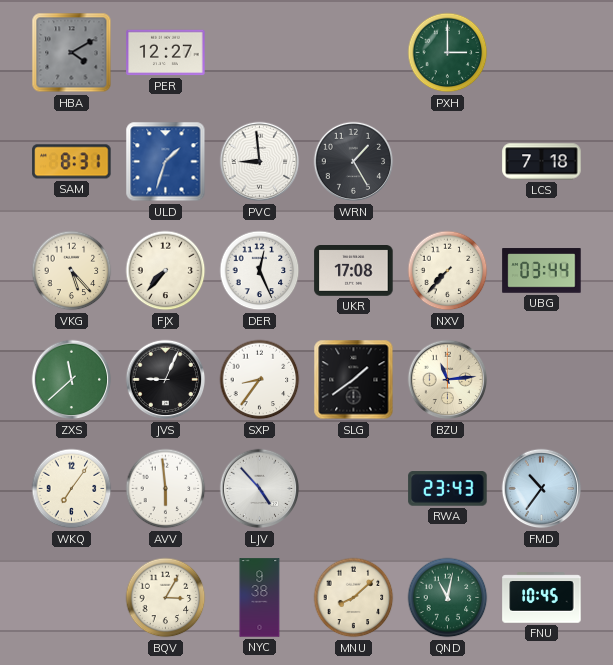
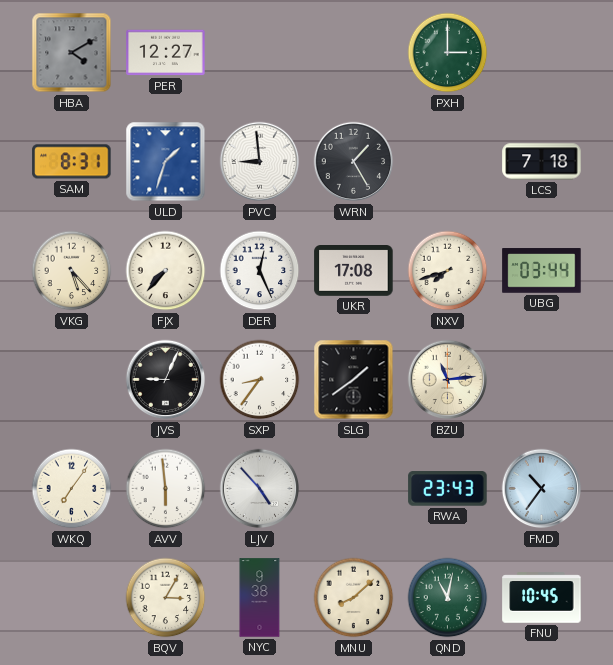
NXV: 7:37 -> 7:42
ZXS: 11:38 -> none
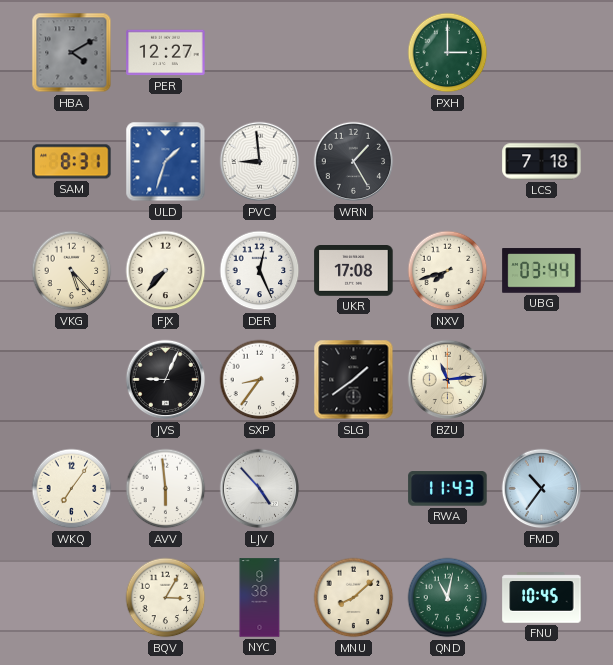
RWA: 23:43 -> 11:43
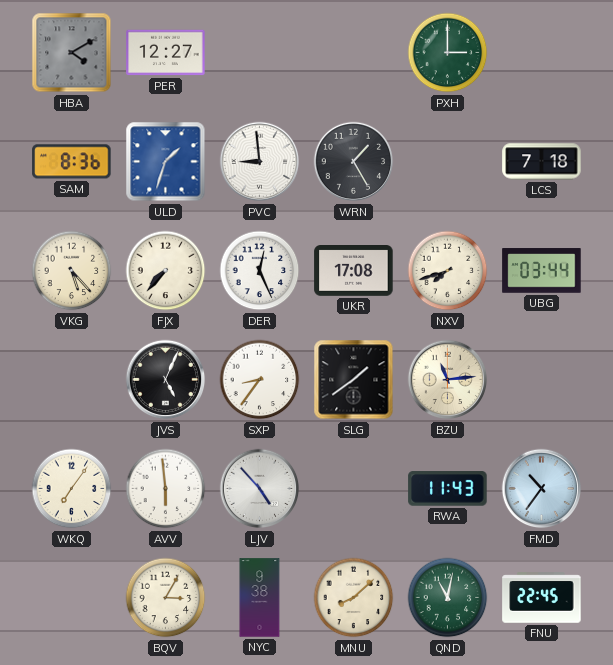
SAM: 8:31 -> 8:36
JVS: 9:04 -> 5:04
FNU: 10:45 -> 22:45
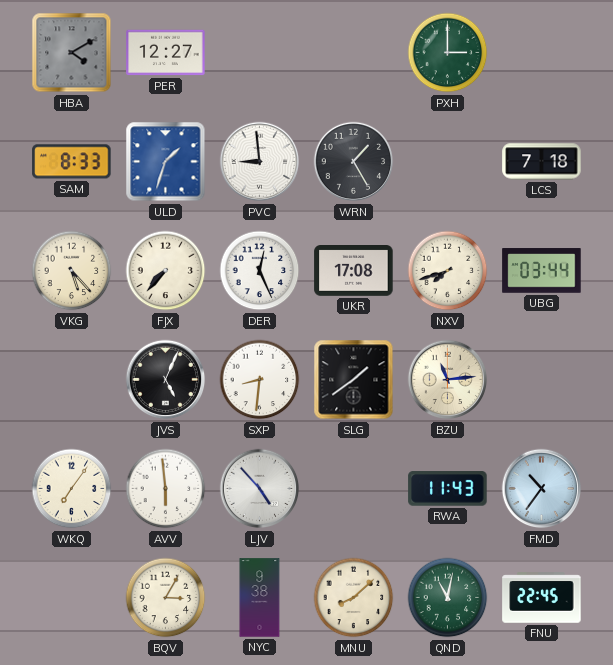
SAM: 8:36 -> 8:33
SXP: 8:36 -> 8:31
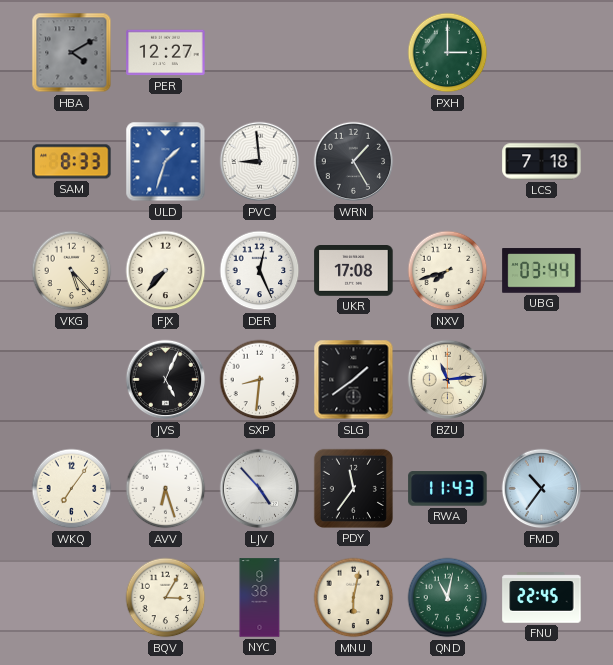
AVV: 5:59 -> 6:27
PDY: none -> 11:36
MNU: 8:08 -> 6:02
